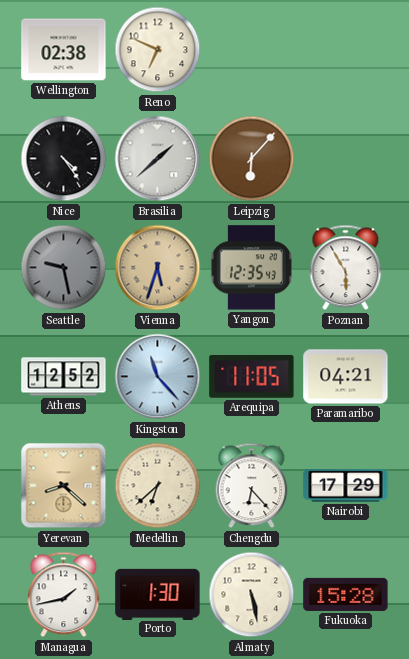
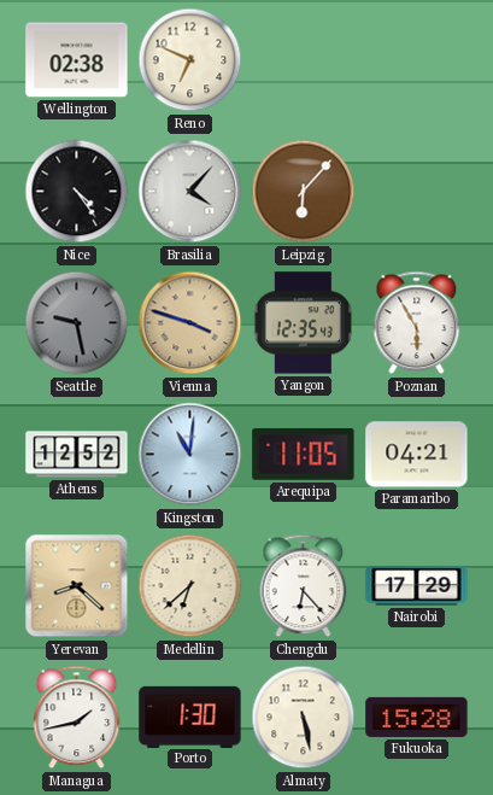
Brasilia: 1:38 -> 4:07
Vienna: 5:33 -> 3:48
Kingston: 11:23 -> 11:01
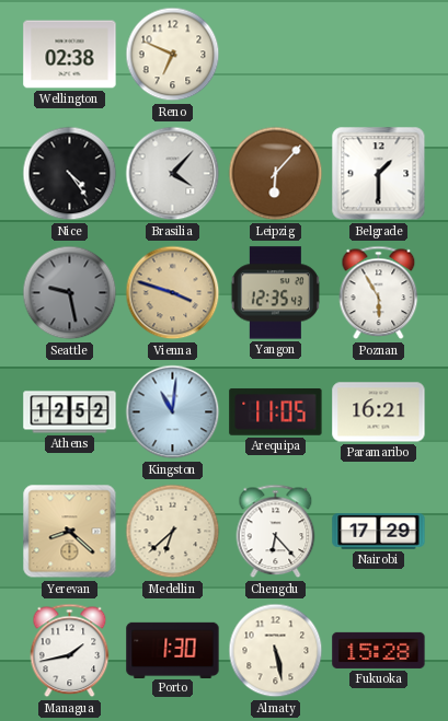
Belgrade: none -> 1:30
Paramaribo: 04:21 -> 16:21
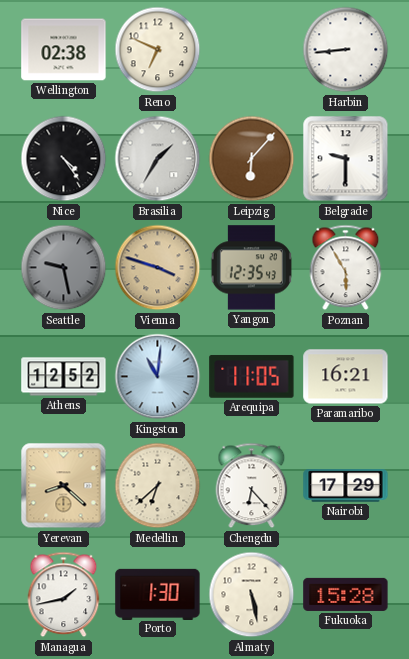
Harbin: none -> 8:44
Brasilia: 4:07 -> 1:35
Belgrade: 1:30 -> 9:30
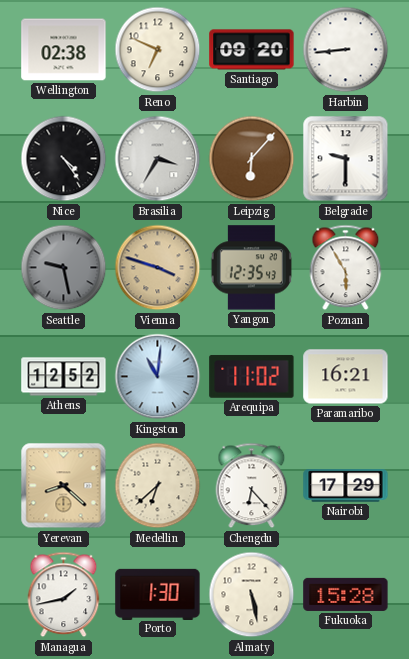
Santiago: none -> 09:20
Brasilia: 1:35 -> 3:35
Arequipa: 11:05 -> 11:02
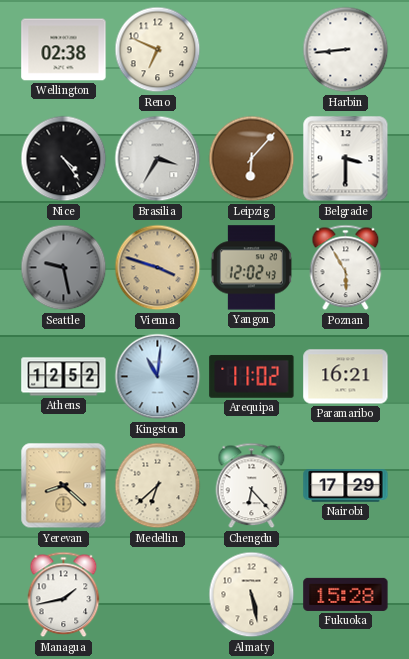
Santiago: 09:20 -> none
Belgrade: 9:30 -> 3:30
Yangon: 12:35 -> 12:02
Porto: 1:30 -> none
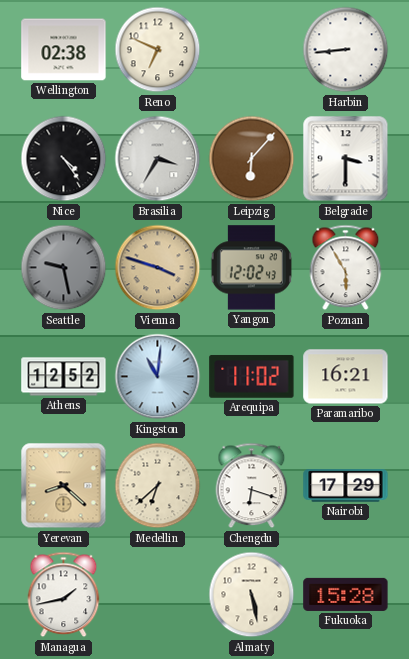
Chengdu: 6:23 -> 6:18
